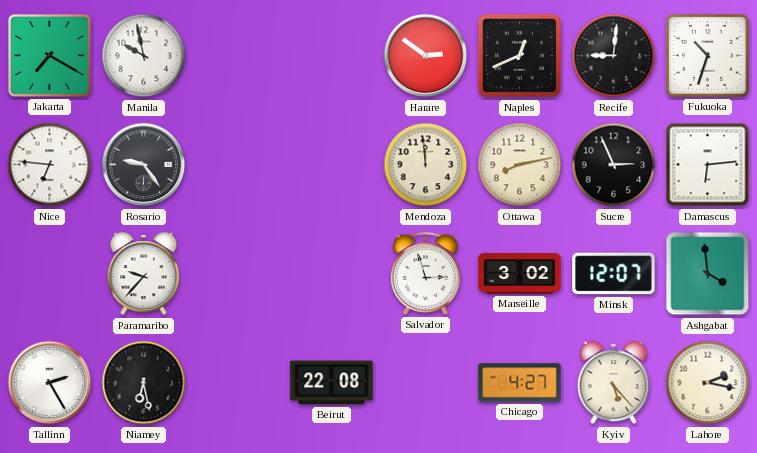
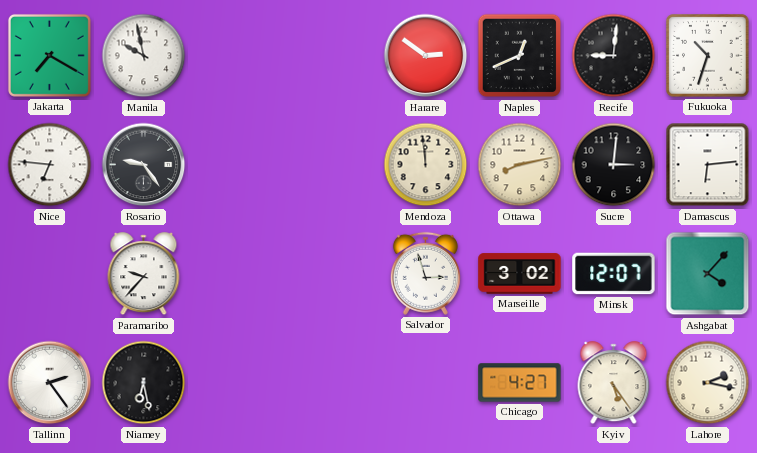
Sucre: 2:56 -> 3:01
Ashgabat: 3:59 -> 4:07
Tallinn: 2:25 -> 2:24
Beirut: 22:08 -> none
Kyiv: 5:23 -> 5:24
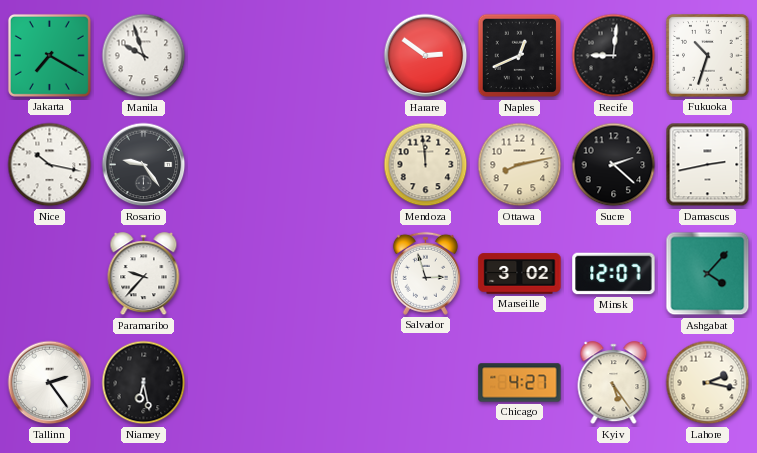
Manila: 9:58 -> 9:57
Nice: 6:46 -> 10:17
Sucre: 3:01 -> 2:22
Damascus: 6:14 -> 2:43
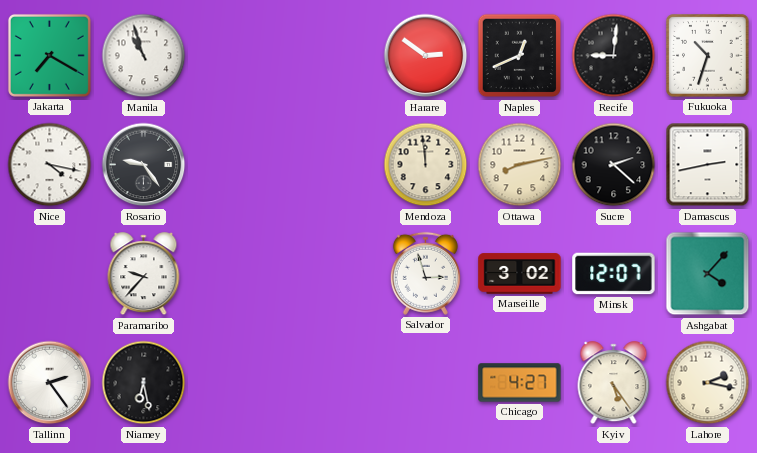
Manila: 9:57 -> 10:57
Nice: 10:17 -> 4:17
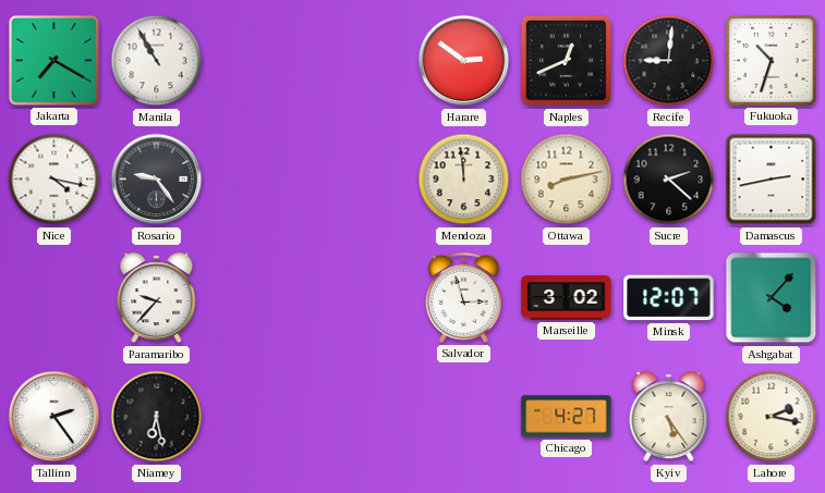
Manila: 10:57 -> 10:55
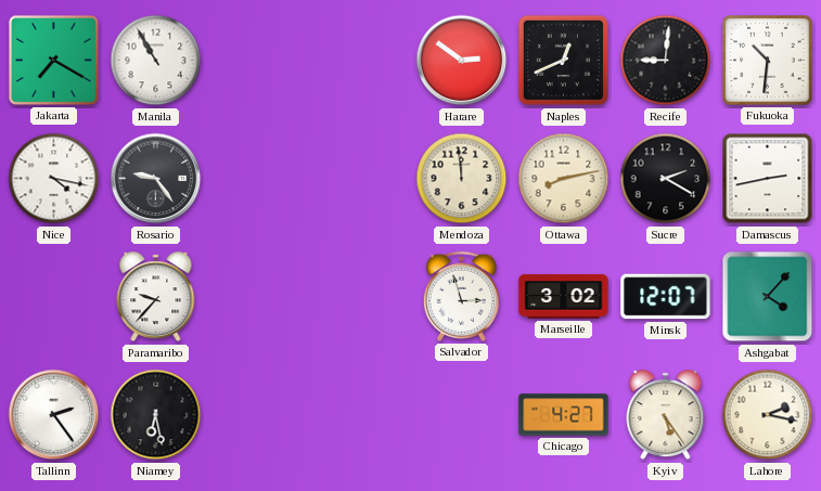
Fukuoka: 10:33 -> 10:31
Sucre: 2:22 -> 2:20
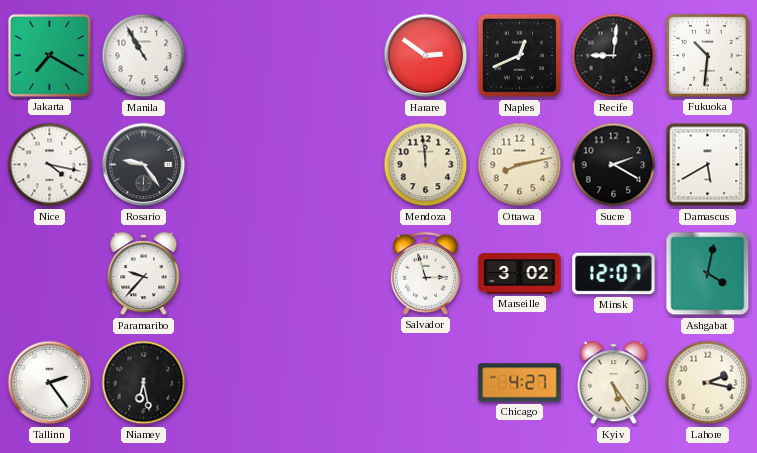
Damascus: 2:43 -> 5:40
Ashgabat: 4:07 -> 4:02
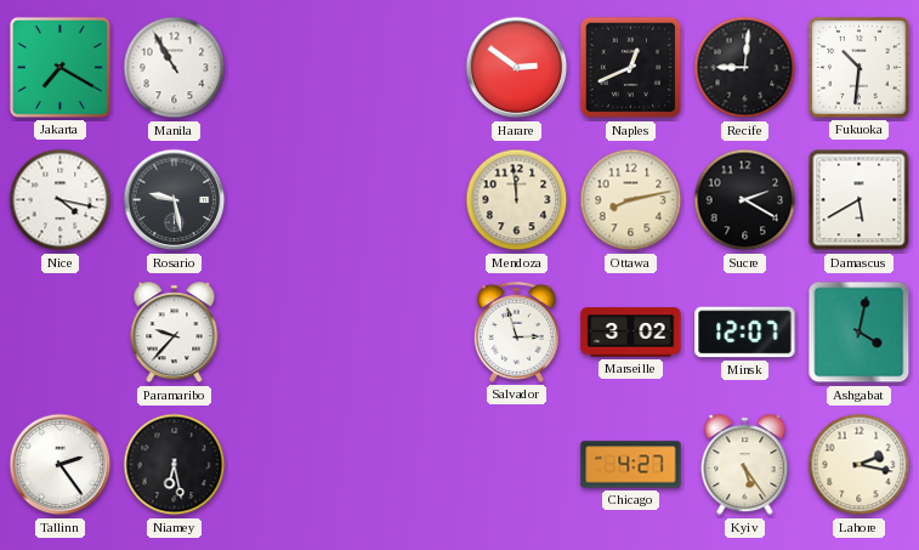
Rosario: 9:24 -> 9:28
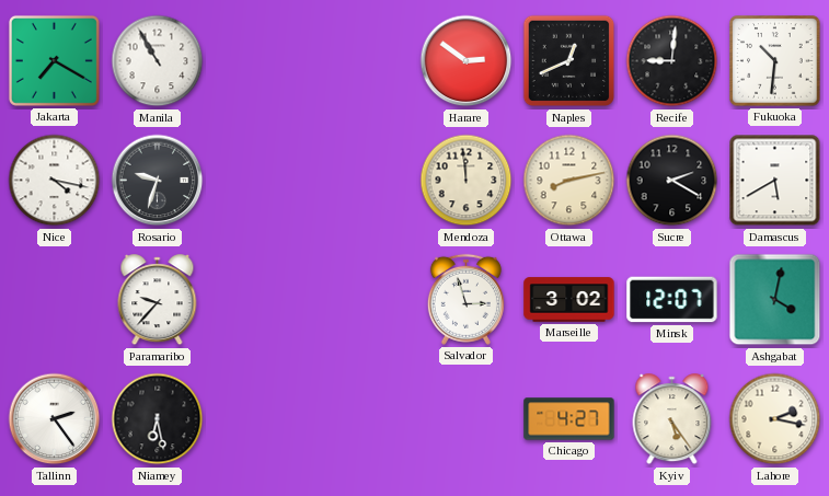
Rosario: 9:28 -> 9:33
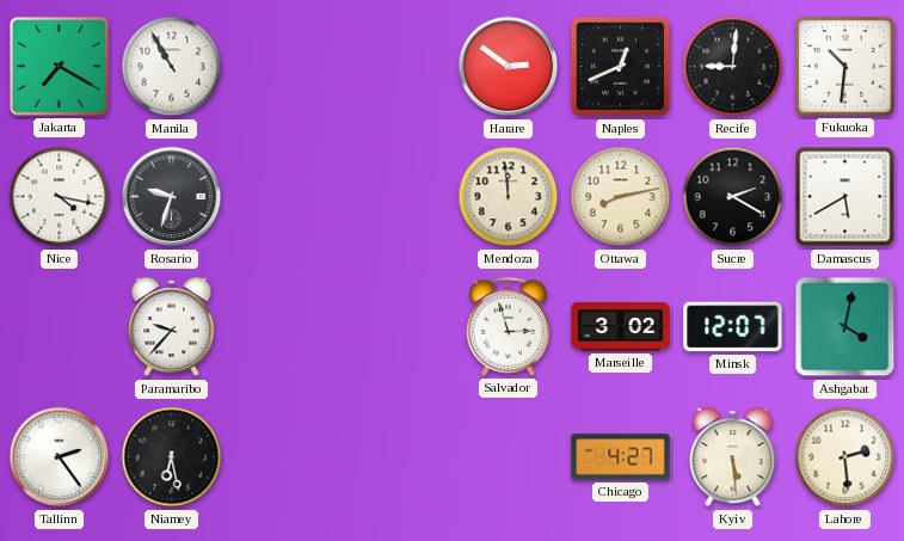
Kyiv: 5:24 -> 5:29
Lahore: 2:17 -> 2:29
